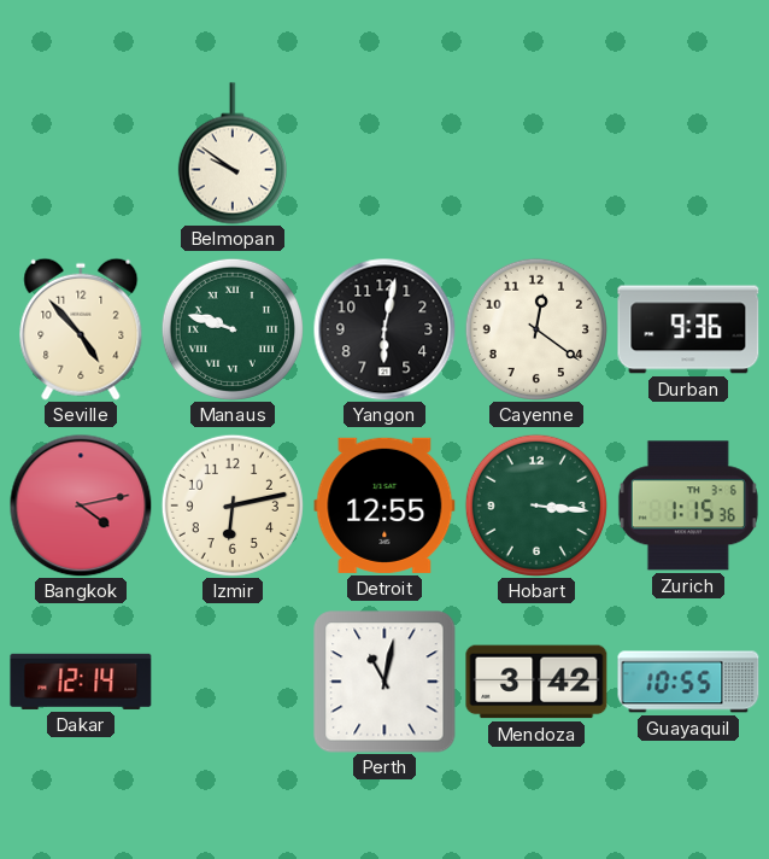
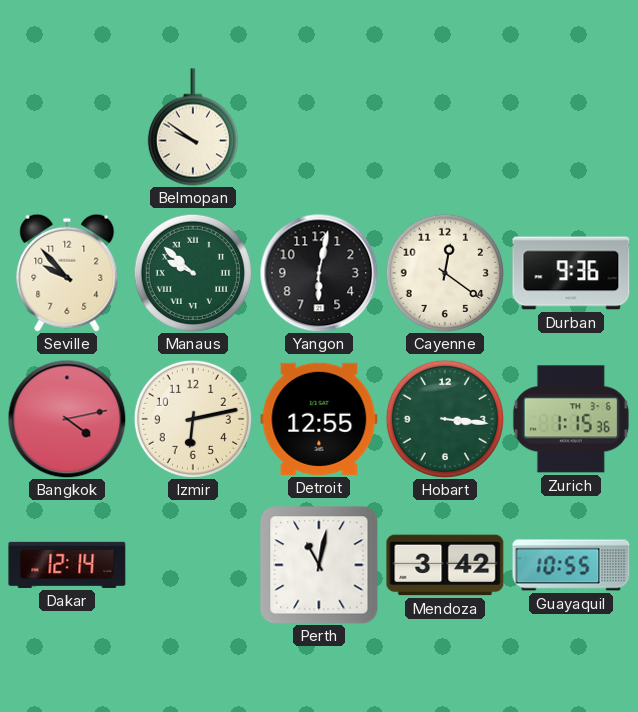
Seville: 4:53 -> 9:53
Manaus: 9:48 -> 9:52
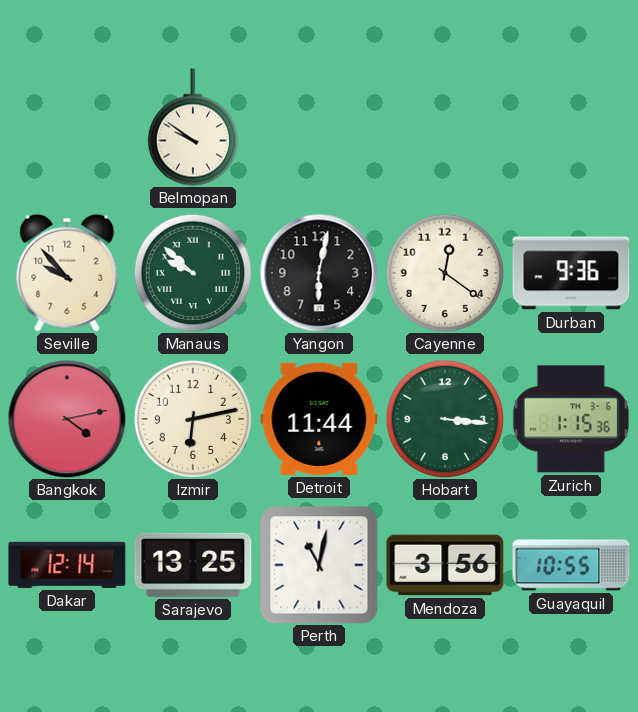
Detroit: 12:55 -> 11:44
Sarajevo: none -> 13:25
Mendoza: 3:42 -> 3:56
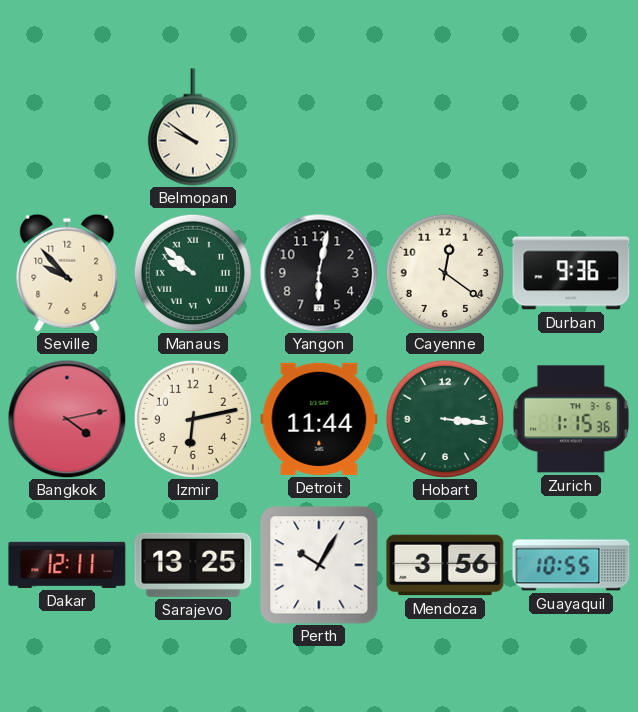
Dakar: 12:14 -> 12:11
Perth: 11:02 -> 10:05
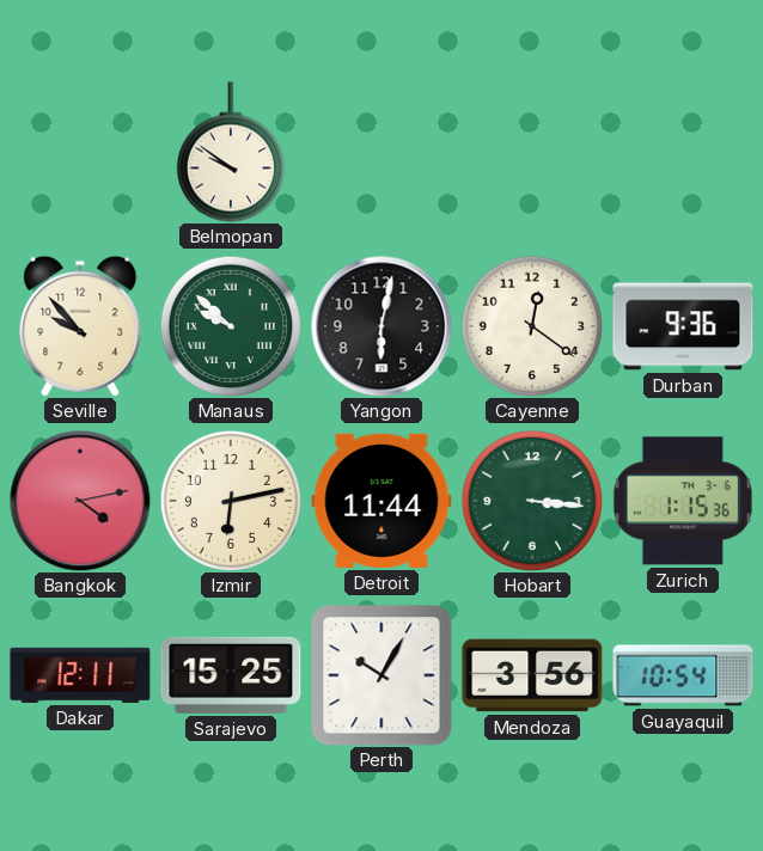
Sarajevo: 13:25 -> 15:25
Guayaquil: 10:55 -> 10:54
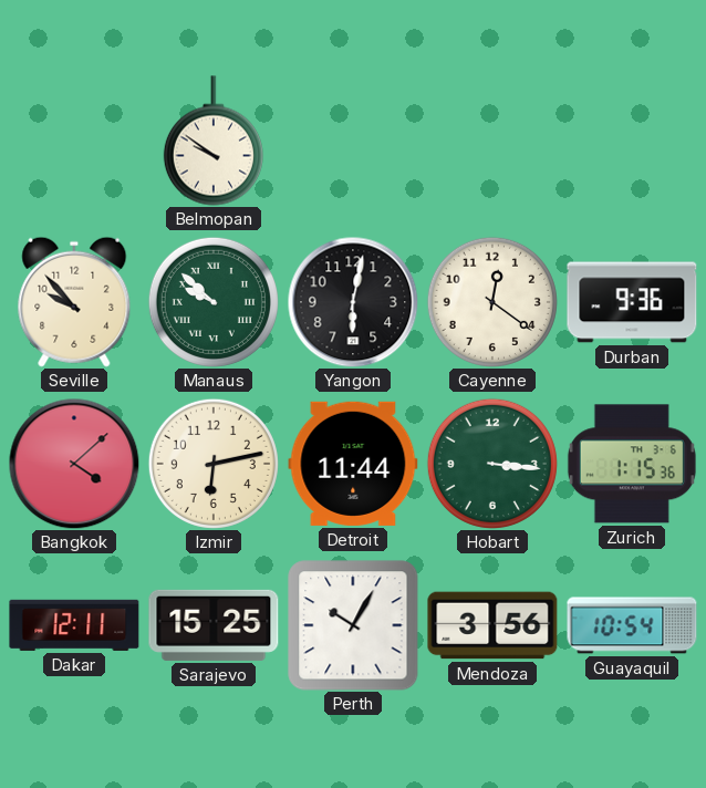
Bangkok: 4:13 -> 4:08
